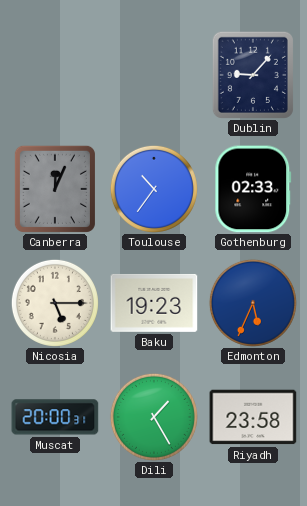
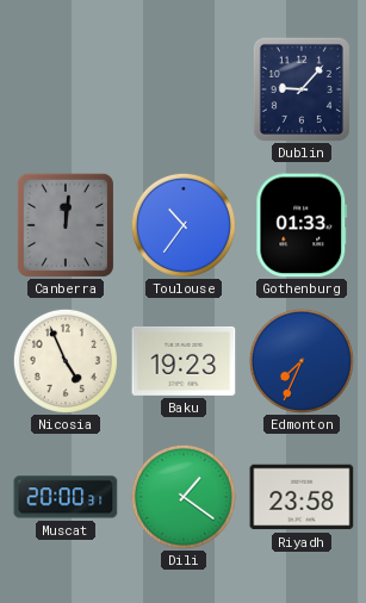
Canberra: 12:04 -> 12:01
Gothenburg: 02:33 -> 01:33
Nicosia: 5:15 -> 4:56
Edmonton: 5:34 -> 7:34
Dili: 1:25 -> 1:21
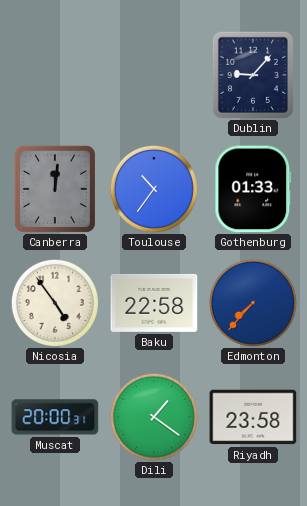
Nicosia: 4:56 -> 4:54
Baku: 19:23 -> 22:58
Edmonton: 7:34 -> 7:37
